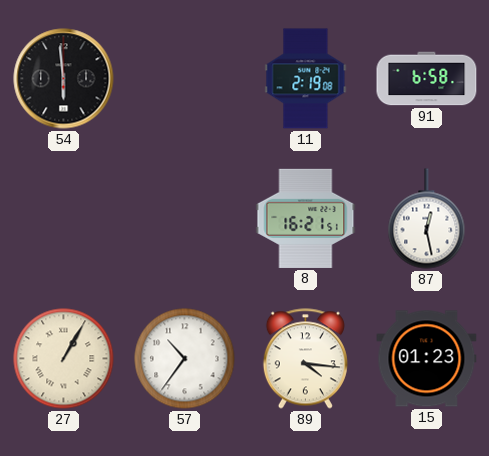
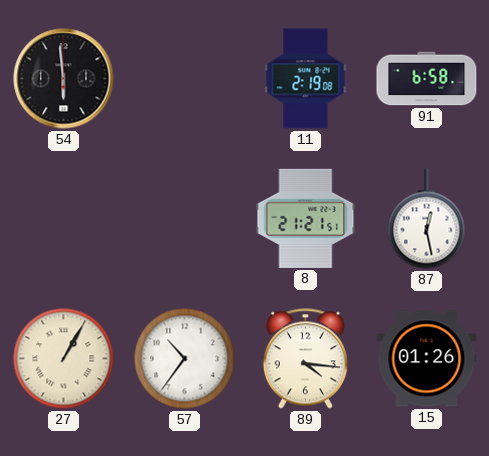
8: 16:21 -> 21:21
15: 01:23 -> 01:26
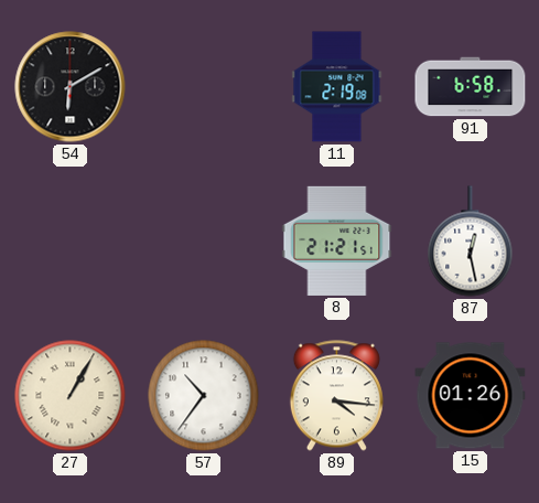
54: 5:59 -> 6:10
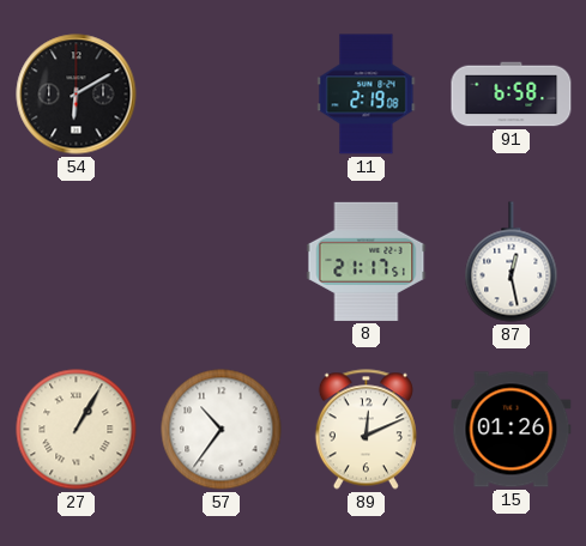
8: 21:21 -> 21:17
89: 4:16 -> 12:11
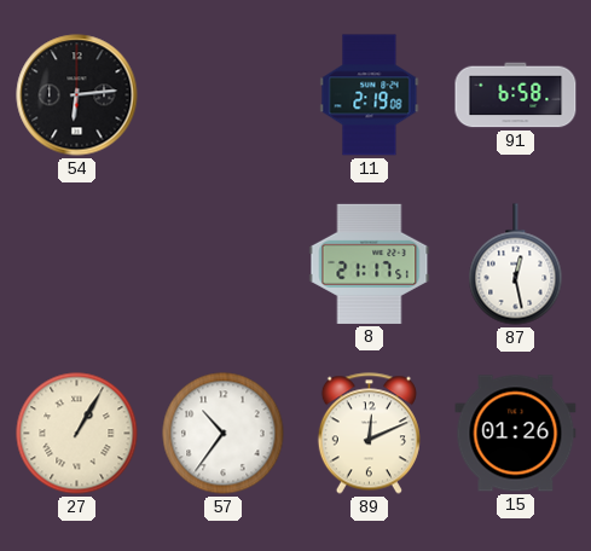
54: 6:10 -> 6:14
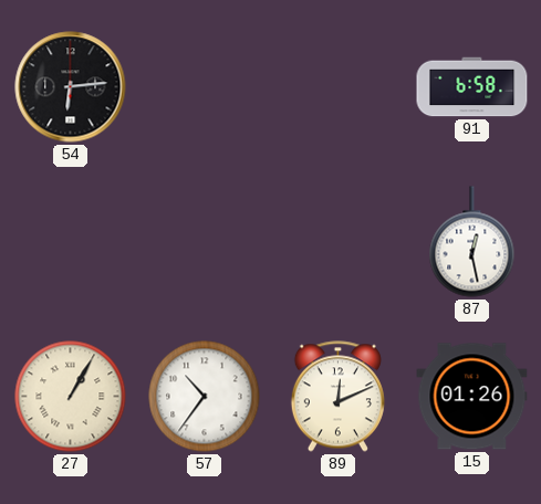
11: 2:19 -> none
8: 21:17 -> none
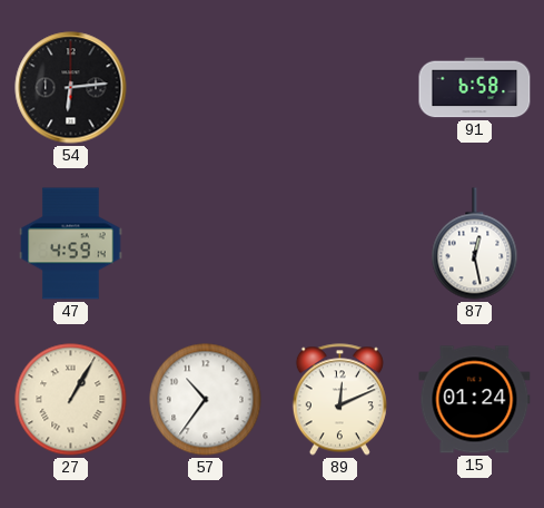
47: none -> 4:59
15: 01:26 -> 01:24
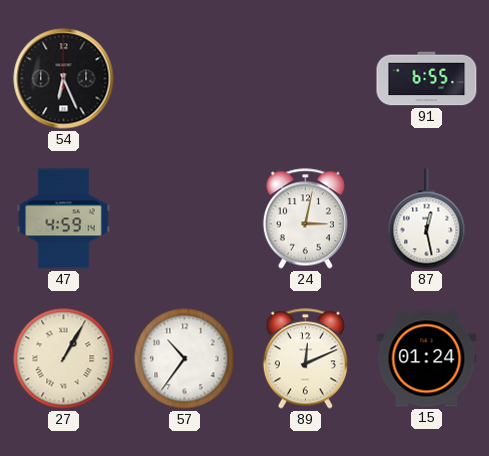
54: 6:14 -> 6:26
91: 6:58 -> 6:55
24: none -> 3:02
